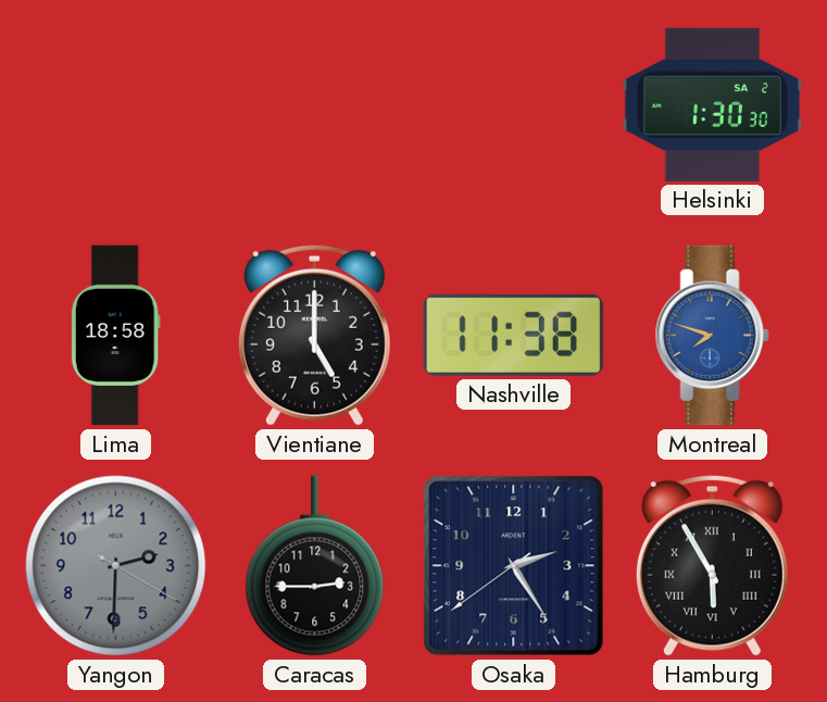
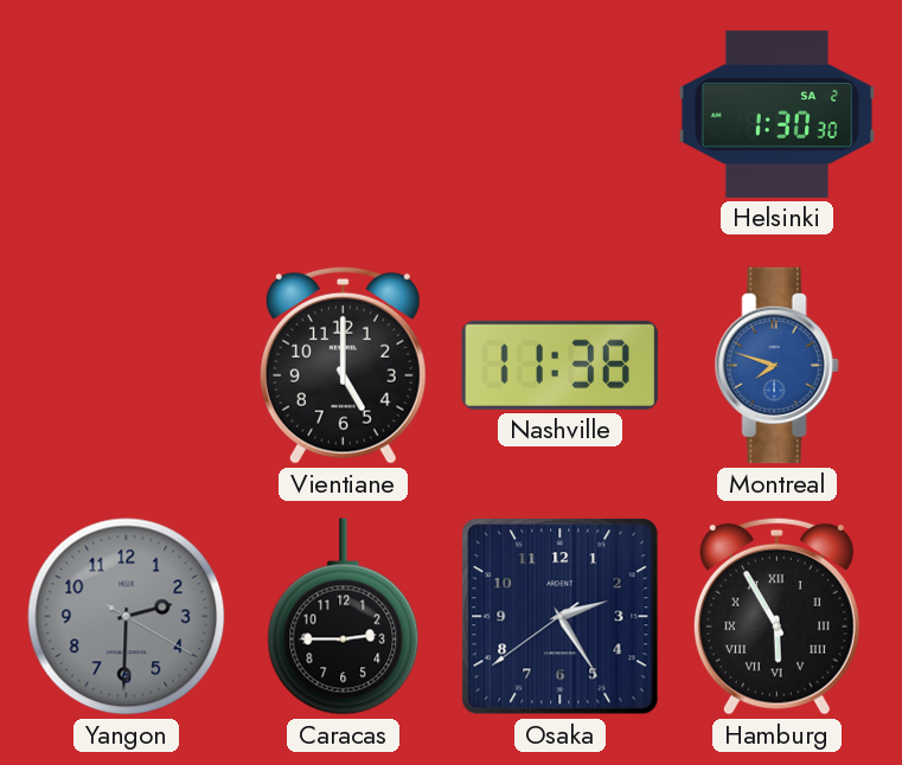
Lima: 18:58 -> none
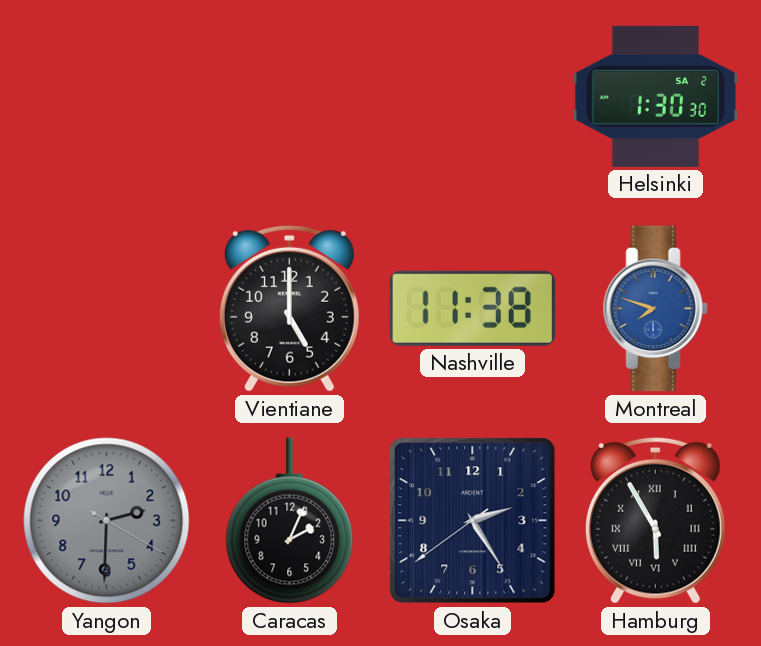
Caracas: 2:45 -> 2:04
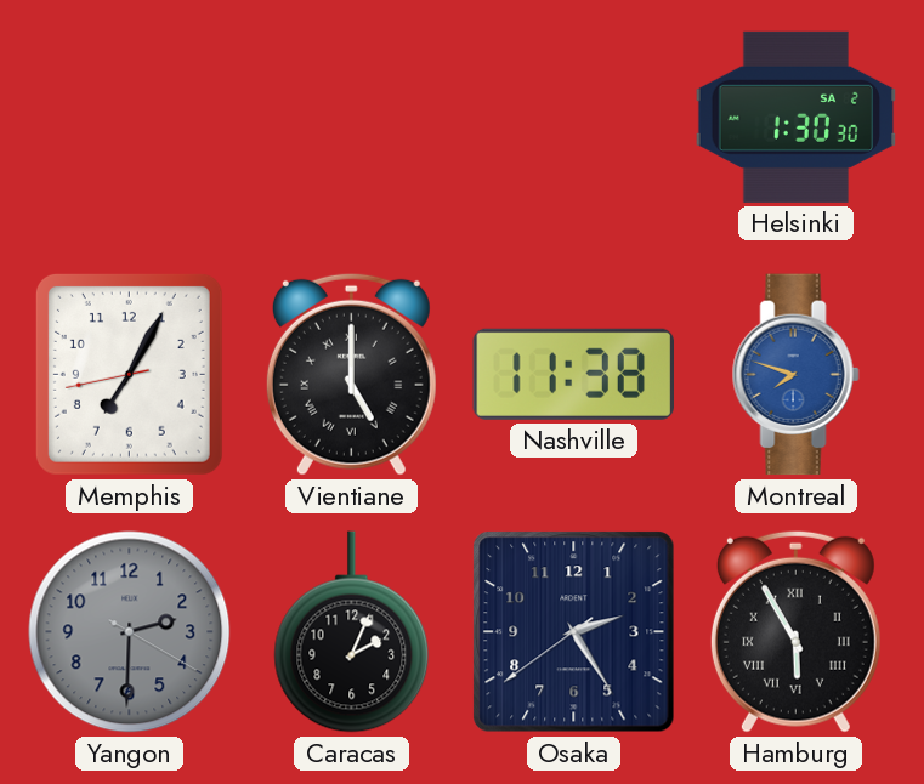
Memphis: none -> 7:04
Vientiane numerals: Arabic -> Roman
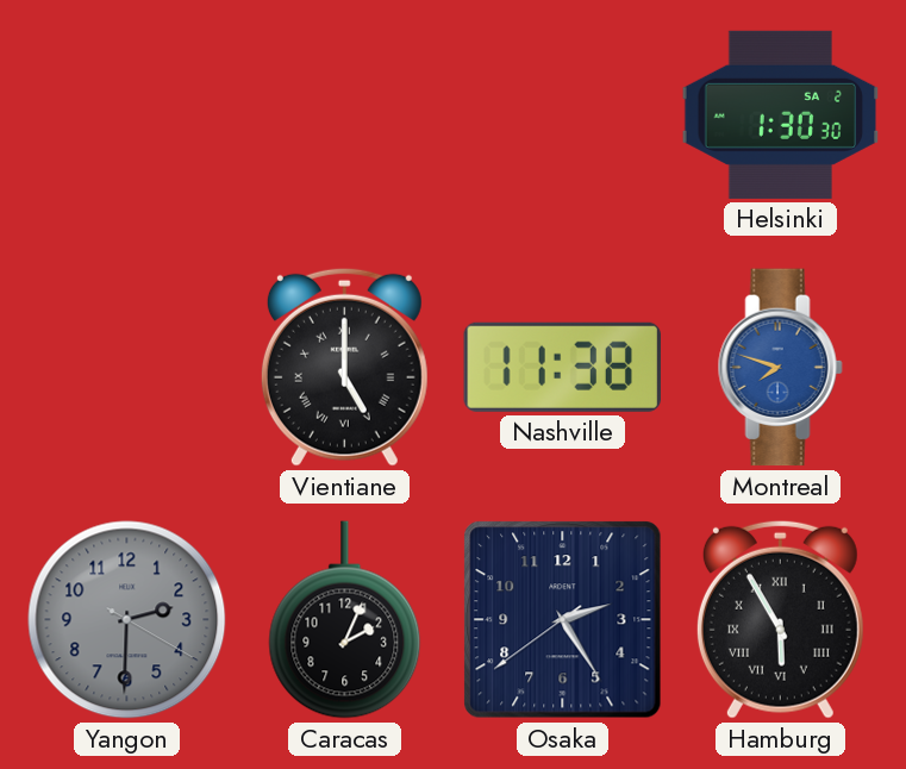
Memphis: 7:04 -> none
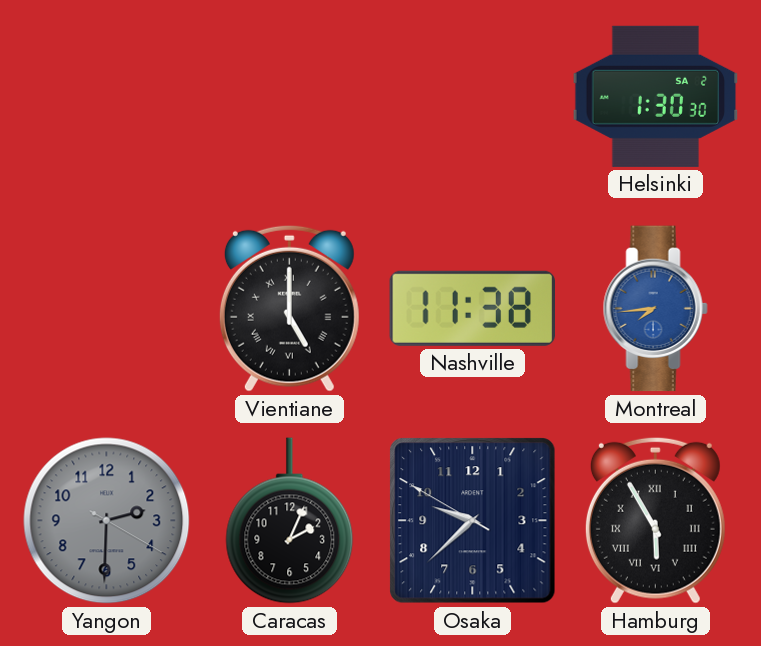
Montreal: 7:48 -> 7:44
Osaka: 2:24 -> 9:37
